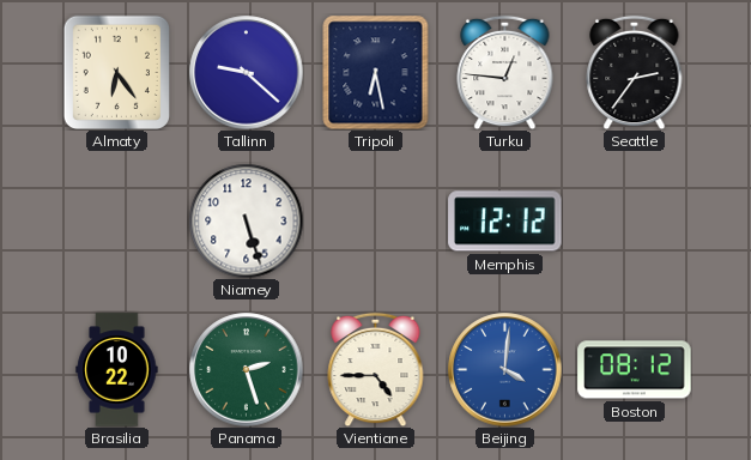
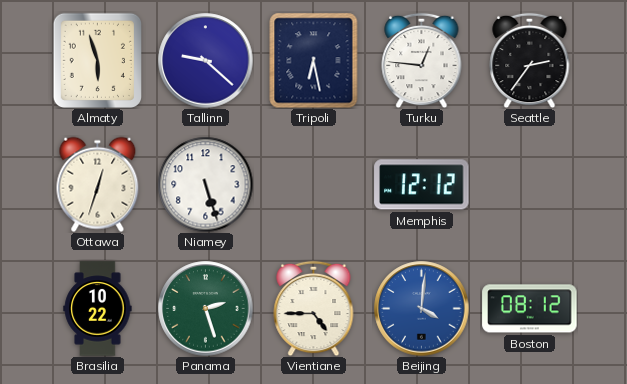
Almaty: 6:24 -> 5:57
Ottawa: none -> 12:33
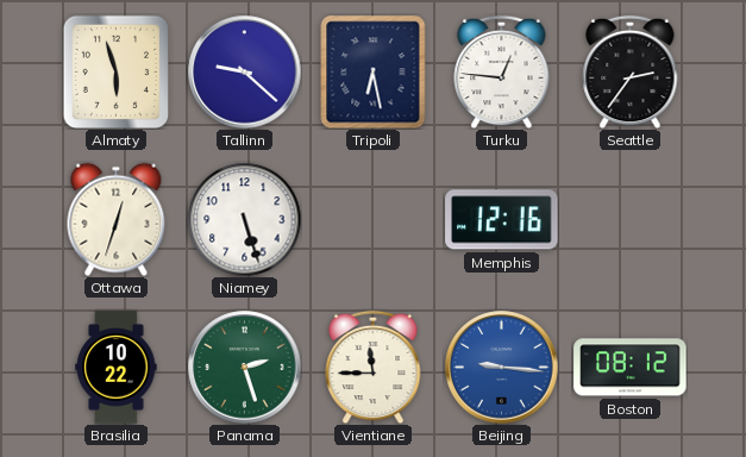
Memphis: 12:12 -> 12:16
Vientiane: 4:45 -> 11:45
Beijing: 4:01 -> 9:16
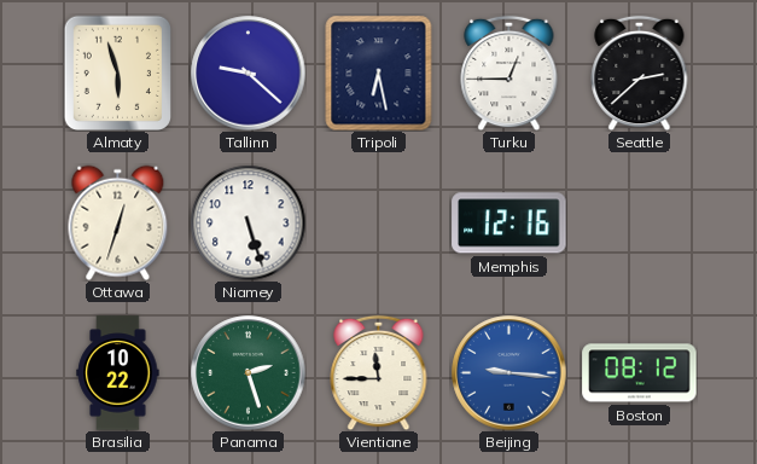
Turku: 12:46 -> 12:45
Seattle: 2:36 -> 2:38
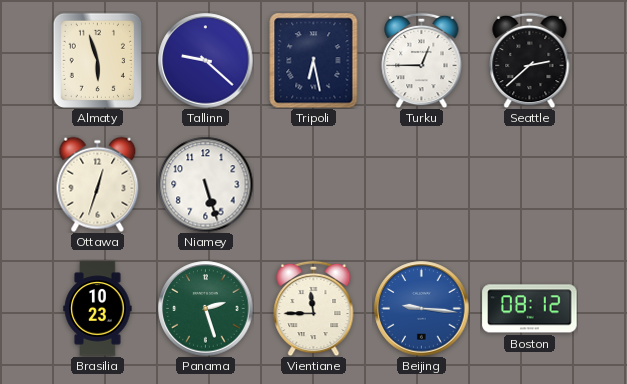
Memphis: 12:16 -> none
Brasilia: 10:22 -> 10:23
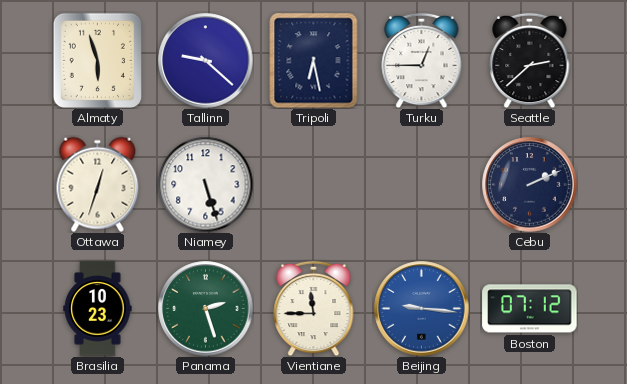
Cebu: none -> 2:11
Boston: 08:12 -> 07:12
